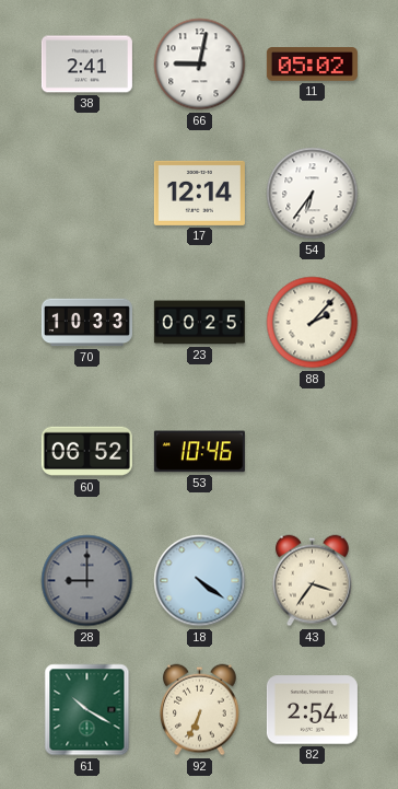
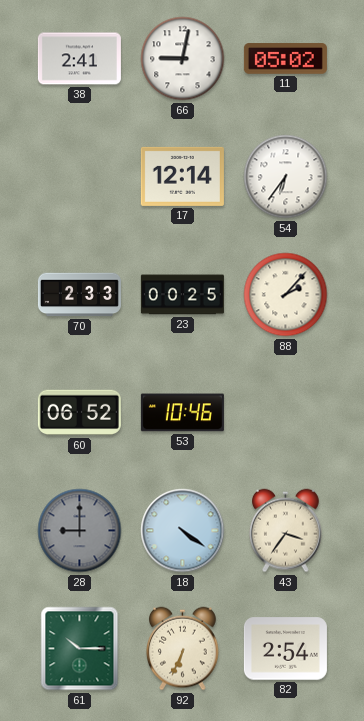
70: 10:33 -> 2:33
61: 10:20 -> 10:15
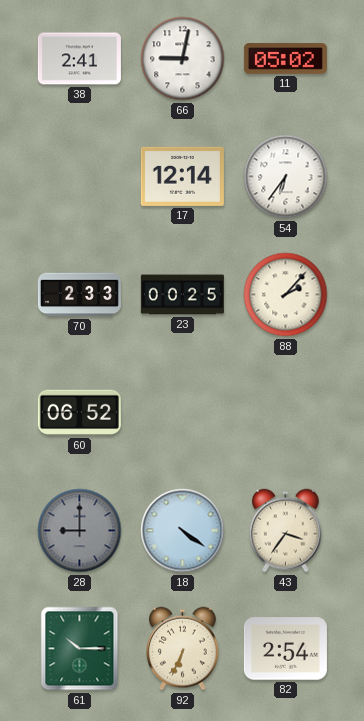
53: 10:46 -> none
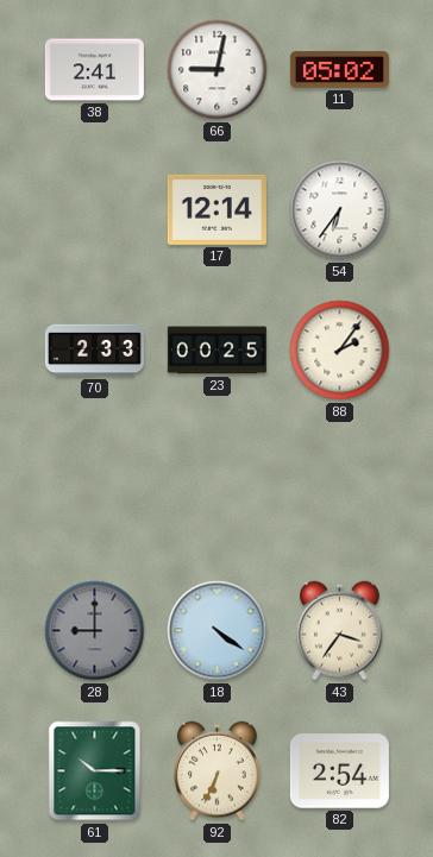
88: 2:07 -> 2:06
60: 06:52 -> none
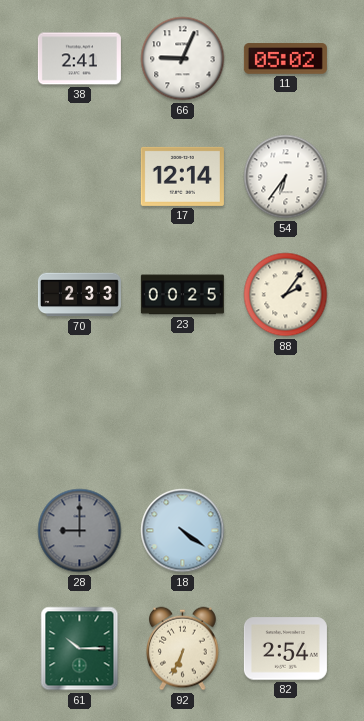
66: 9:02 -> 9:04
43: 3:36 -> none
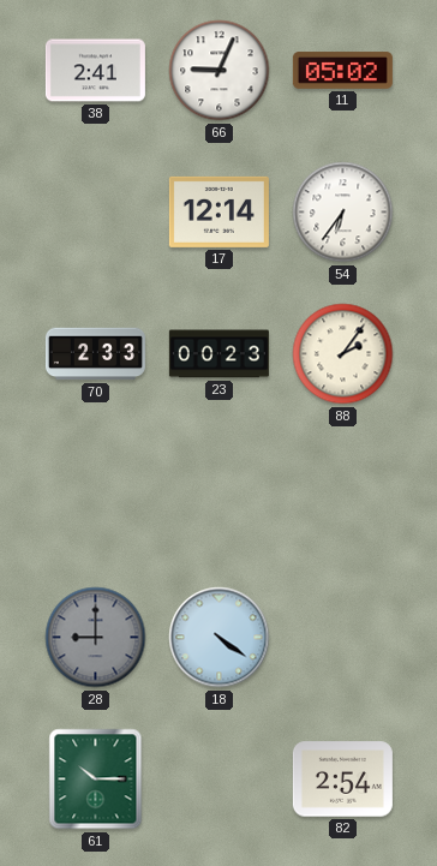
23: 00:25 -> 00:23
92: 6:34 -> none
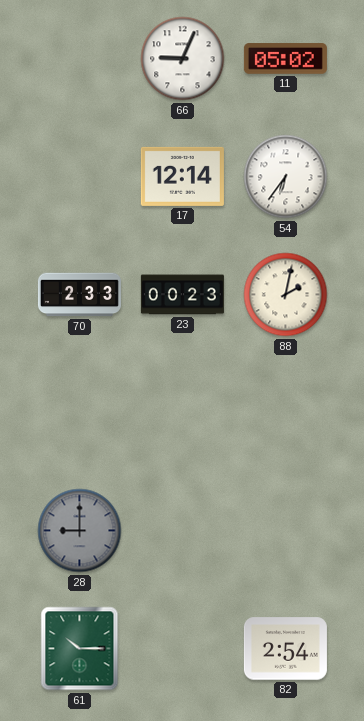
38: 2:41 -> none
88: 2:06 -> 2:02
18: 4:21 -> none
